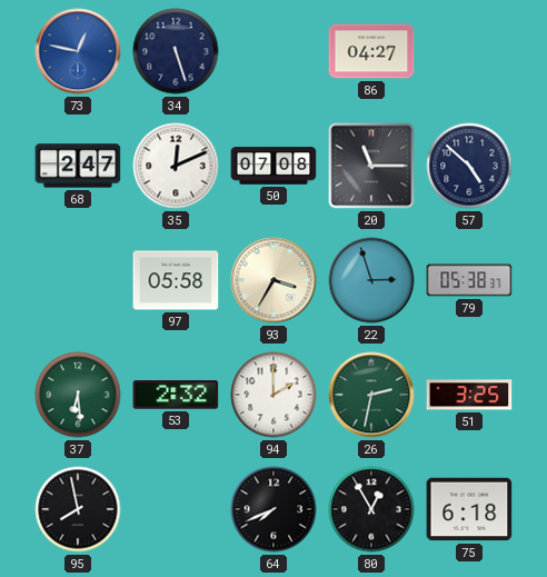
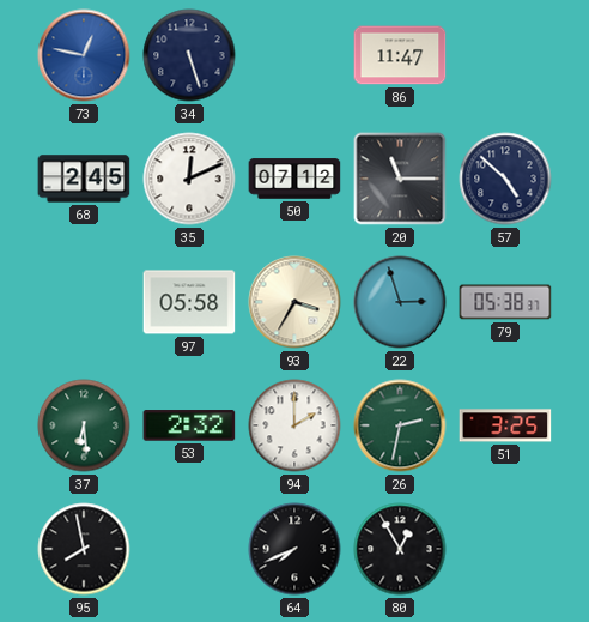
86: 04:27 -> 11:47
68: 2:47 -> 2:45
50: 07:08 -> 07:12
75: 6:18 -> none
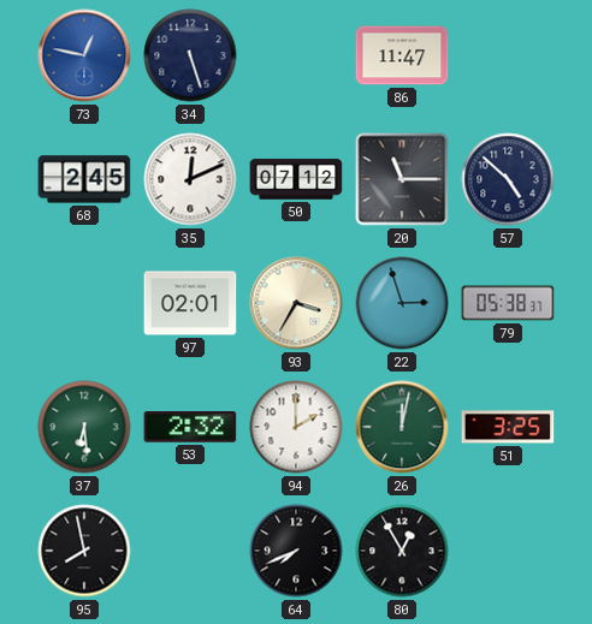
97: 05:58 -> 02:01
26: 2:32 -> 12:02
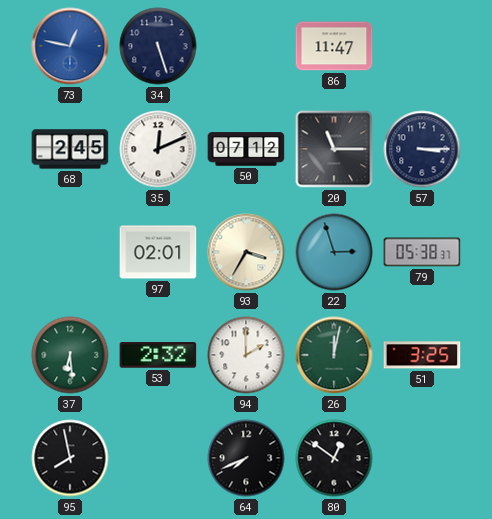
57: 4:52 -> 3:15
80: 12:55 -> 12:51
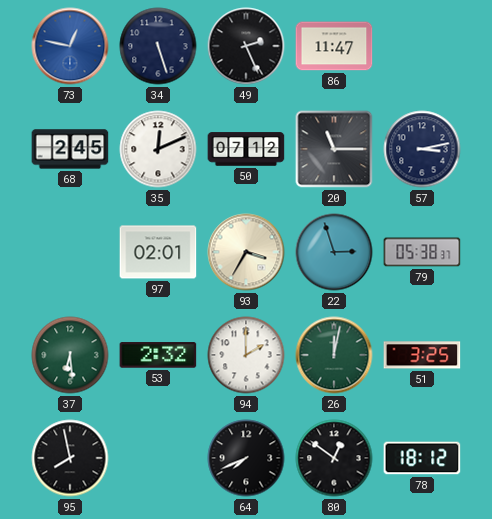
49: none -> 2:26
57: 3:15 -> 3:13
78: none -> 18:12
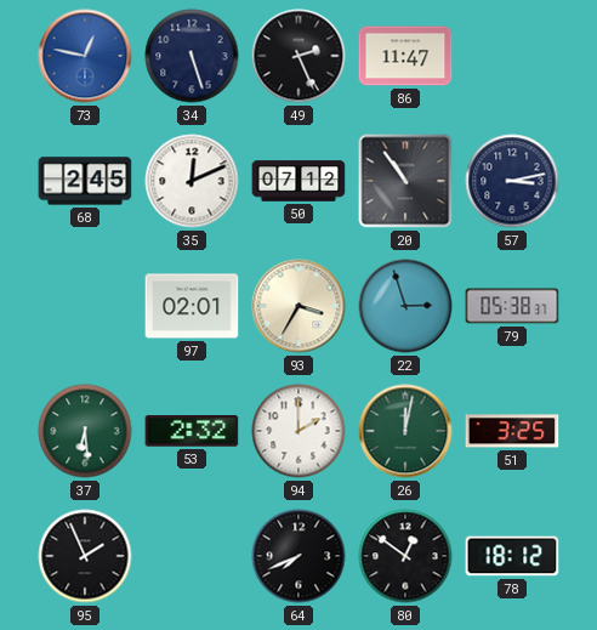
20: 11:15 -> 10:54
95: 7:58 -> 1:56
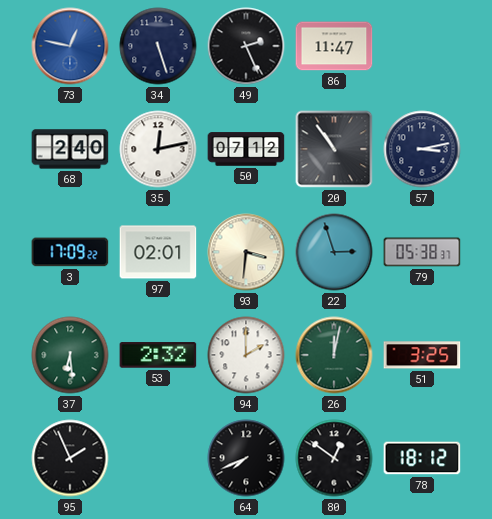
68: 2:45 -> 2:40
35: 12:11 -> 12:13
3: none -> 17:09
93: 3:35 -> 3:31
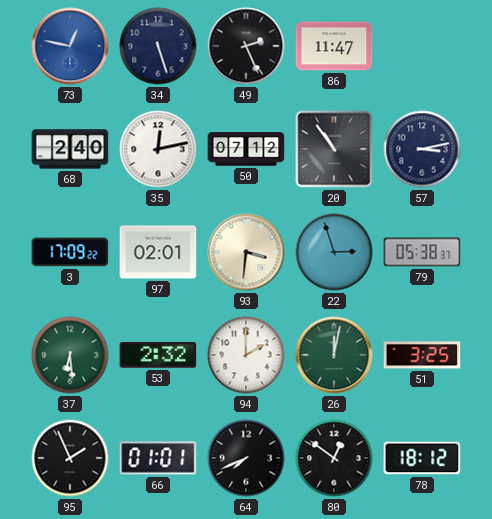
66: none -> 01:01
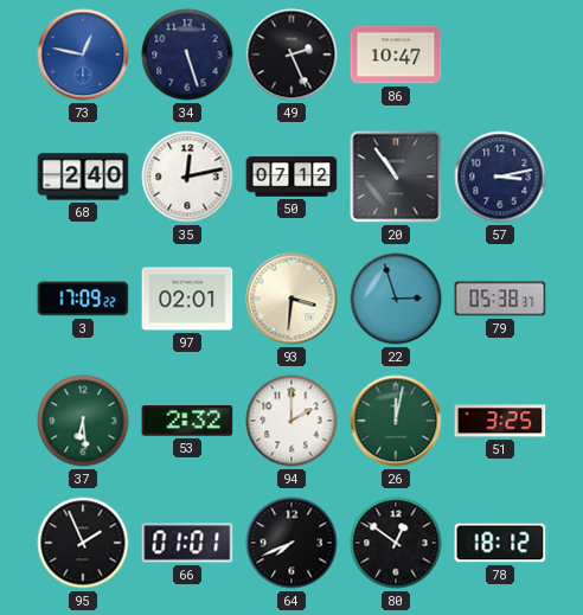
86: 11:47 -> 10:47
